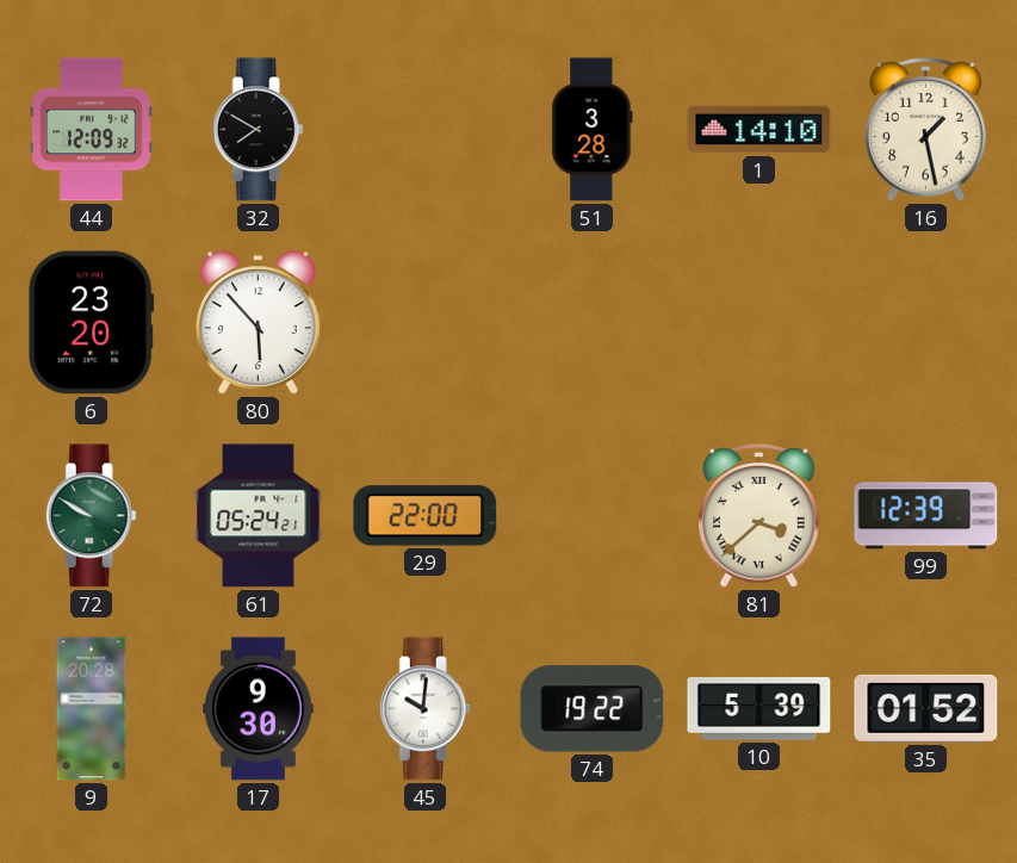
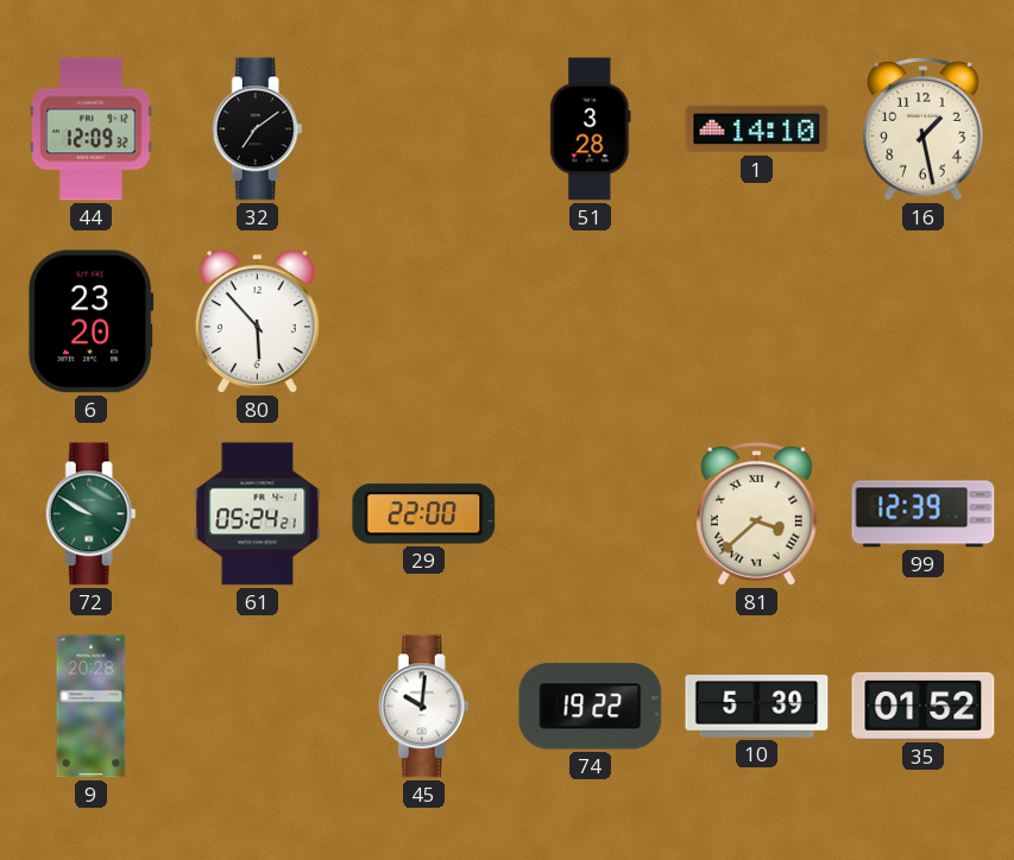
32: 7:50 -> 7:09
17: 9:30 -> none
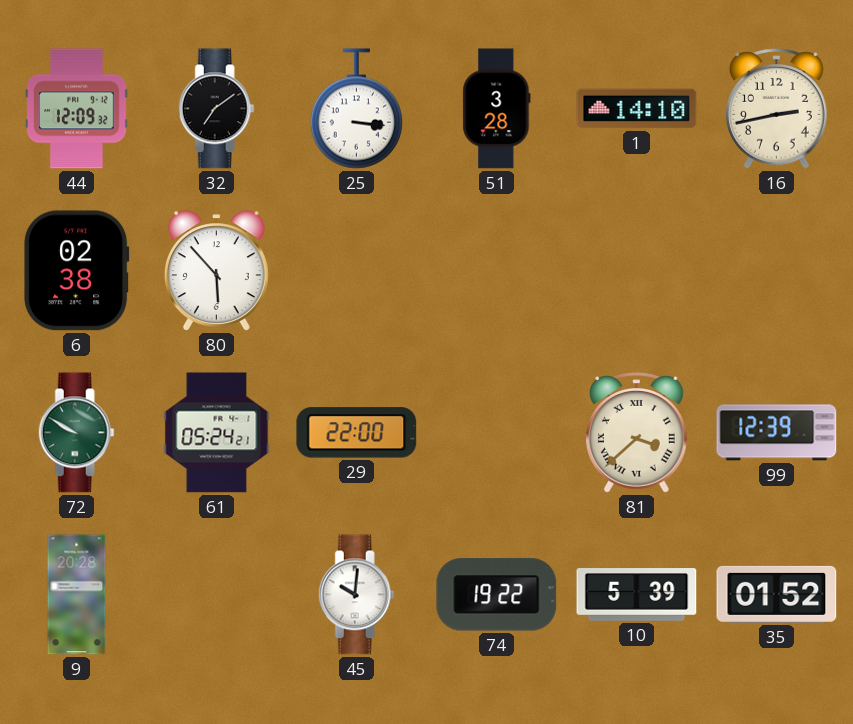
25: none -> 3:16
16: 1:28 -> 2:43
6: 23:20 -> 02:38
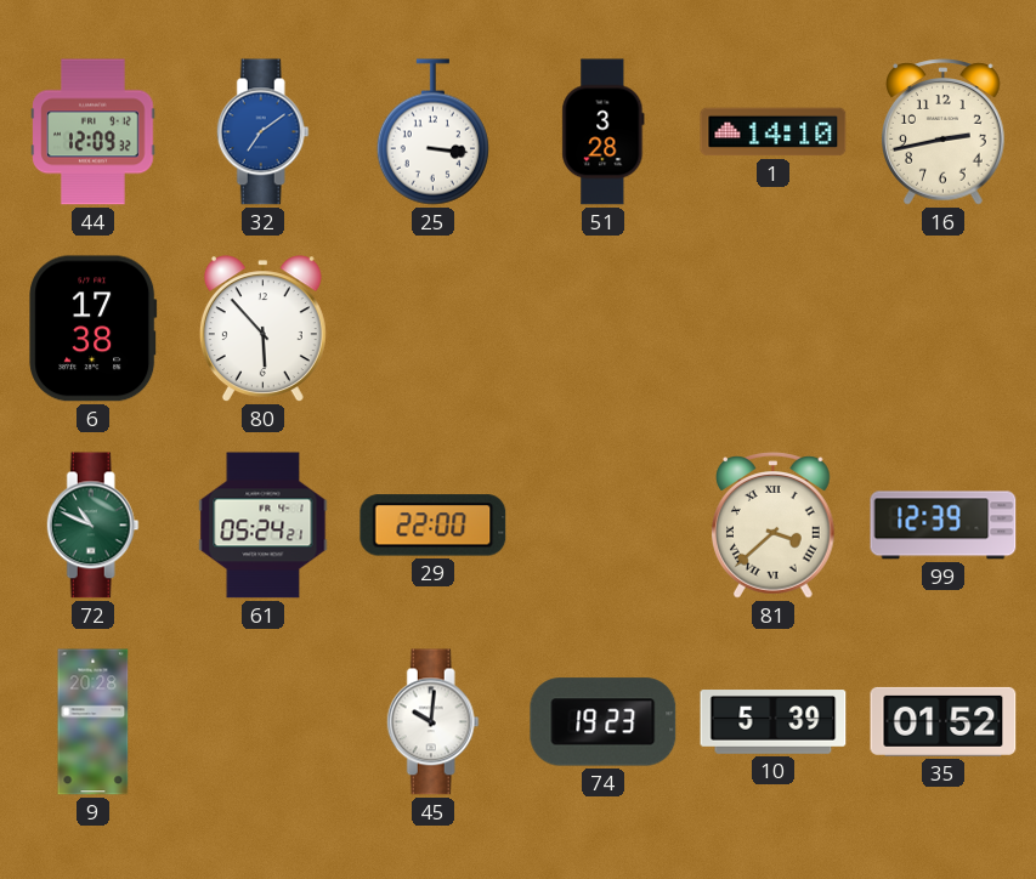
32 dial: black -> blue
6: 02:38 -> 17:38
72: 9:50 -> 10:49
74: 19:22 -> 19:23
